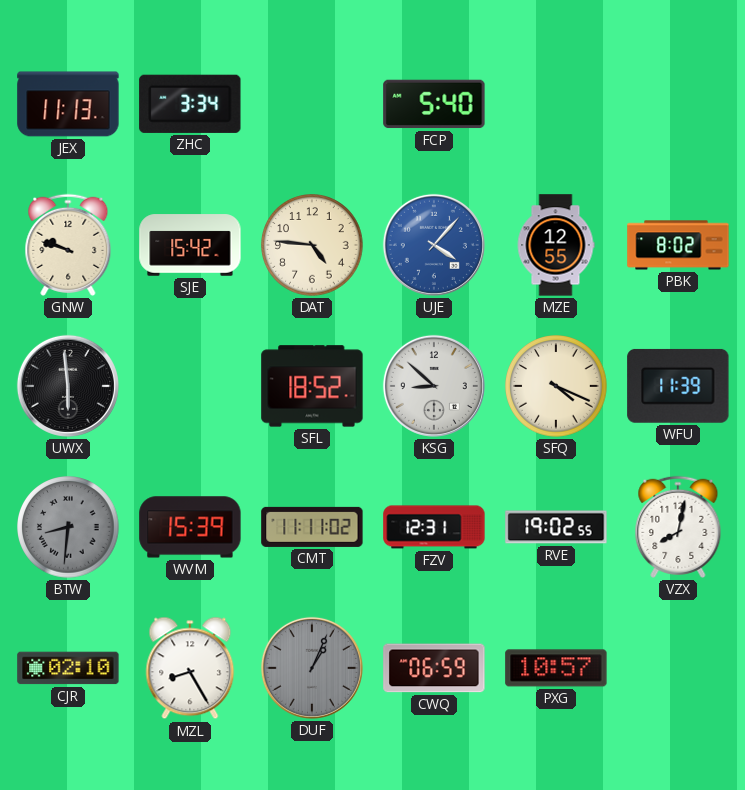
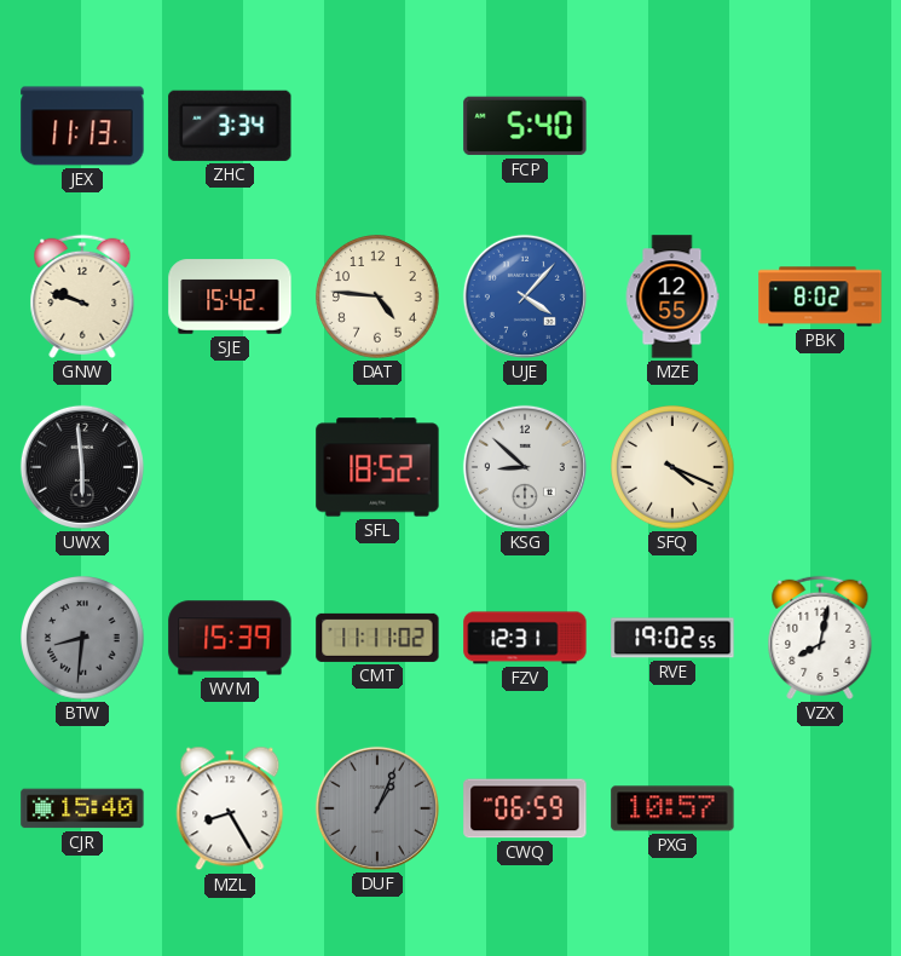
WFU: 11:39 -> none
CJR: 02:10 -> 15:40
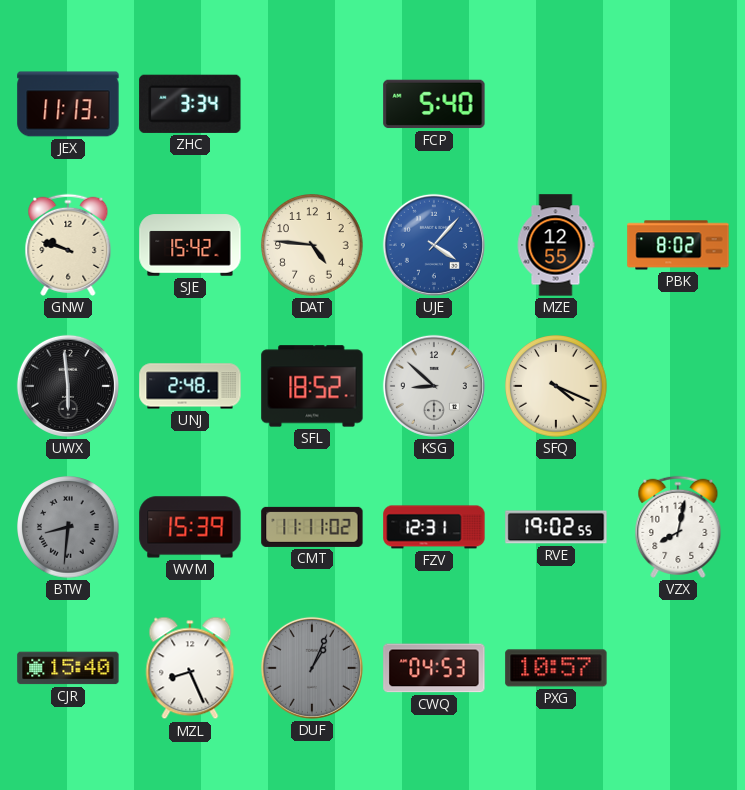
UNJ: none -> 2:48
MZL: 8:25 -> 8:26
CWQ: 06:59 -> 04:53
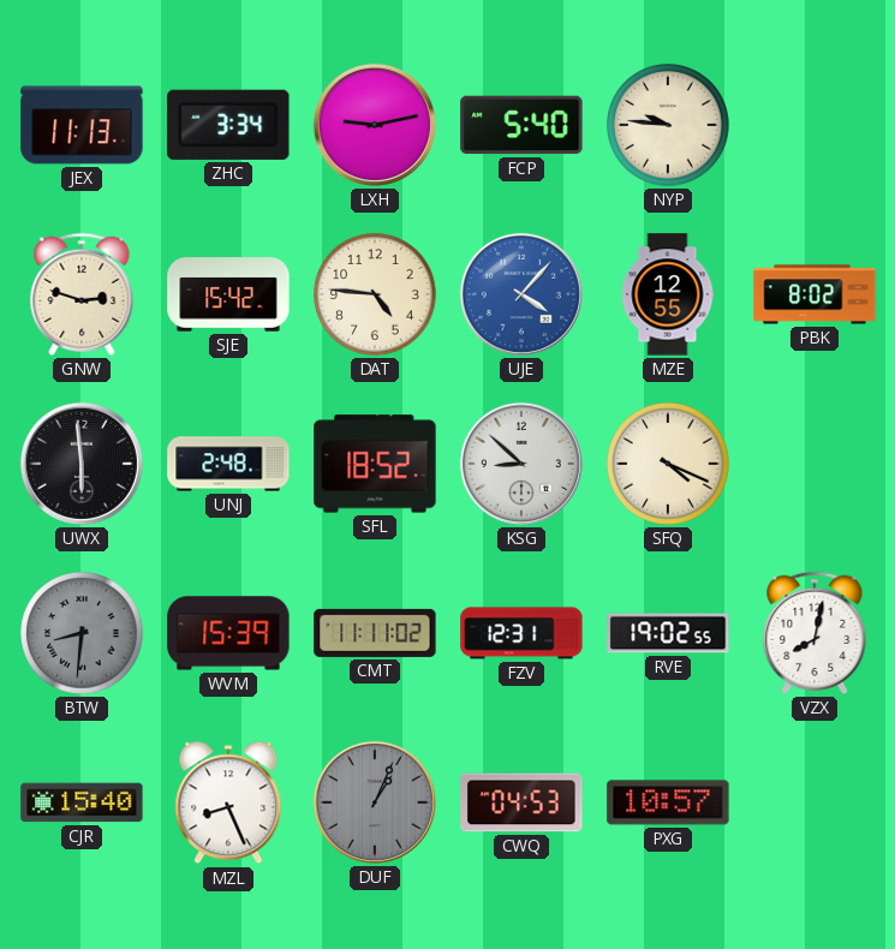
LXH: none -> 9:13
NYP: none -> 9:46
GNW: 9:48 -> 2:48
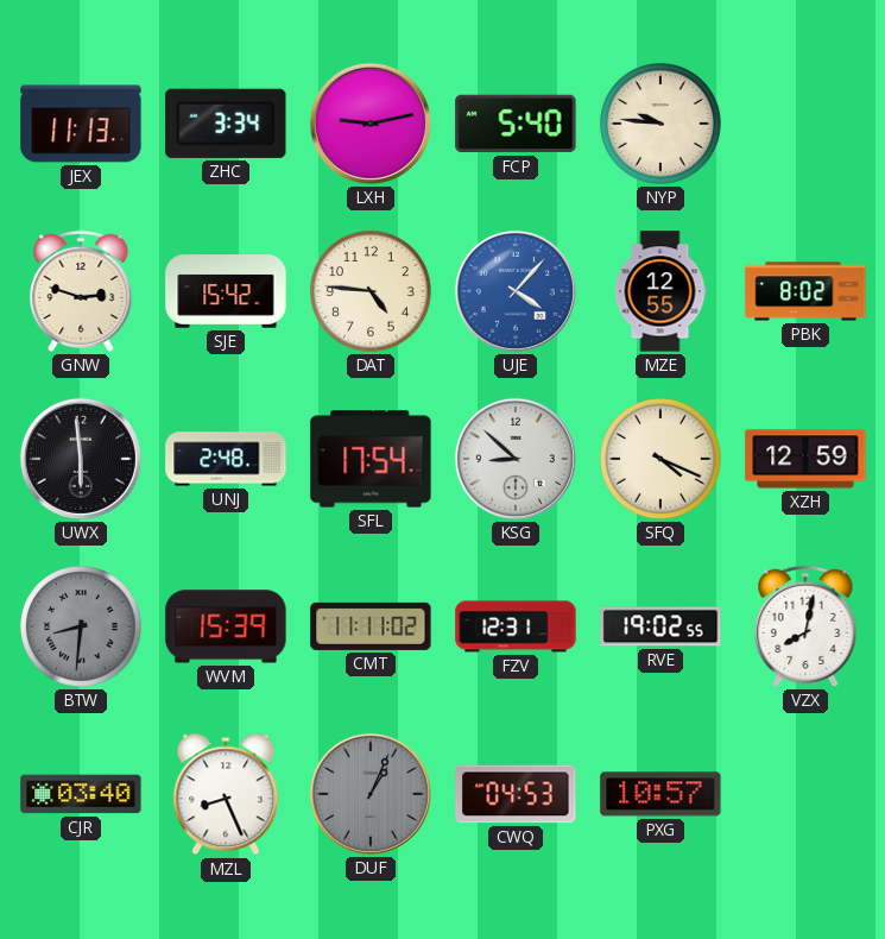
SFL: 18:52 -> 17:54
XZH: none -> 12:59
CJR: 15:40 -> 03:40
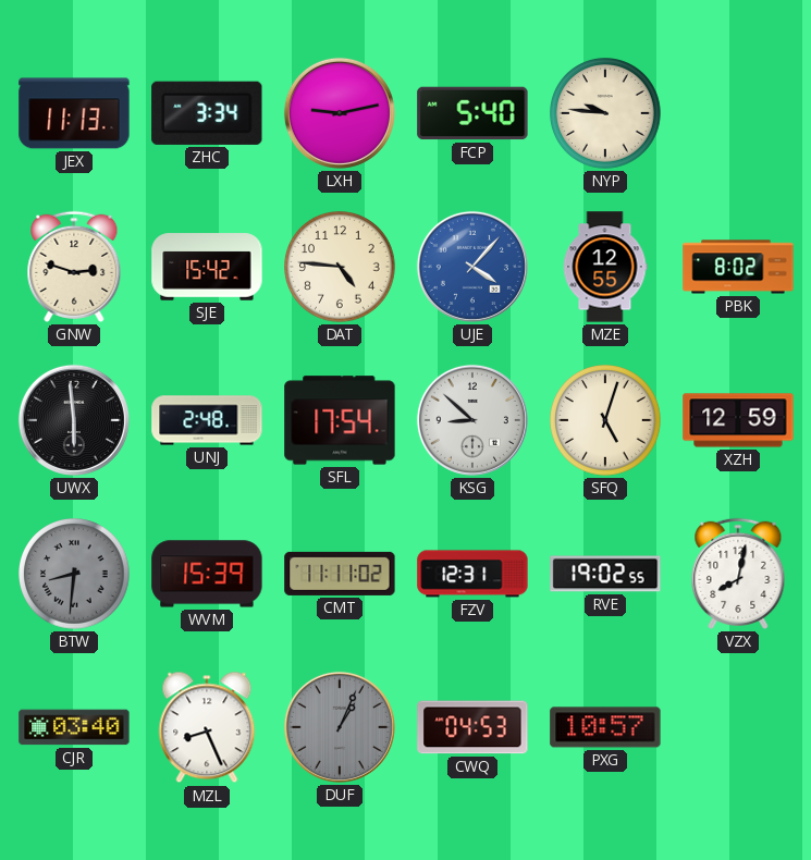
SFQ: 4:19 -> 5:03
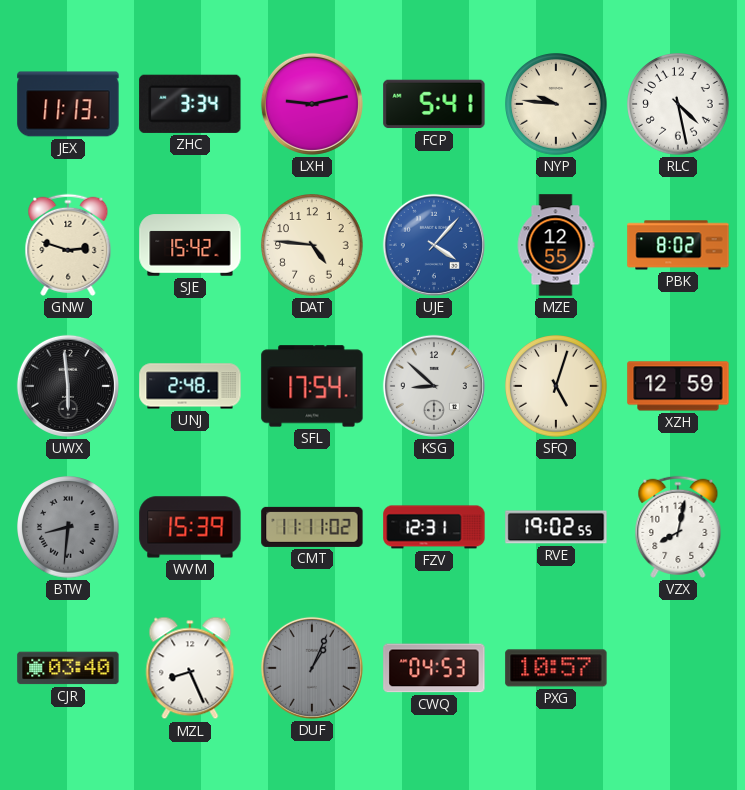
FCP: 5:40 -> 5:41
RLC: none -> 4:28
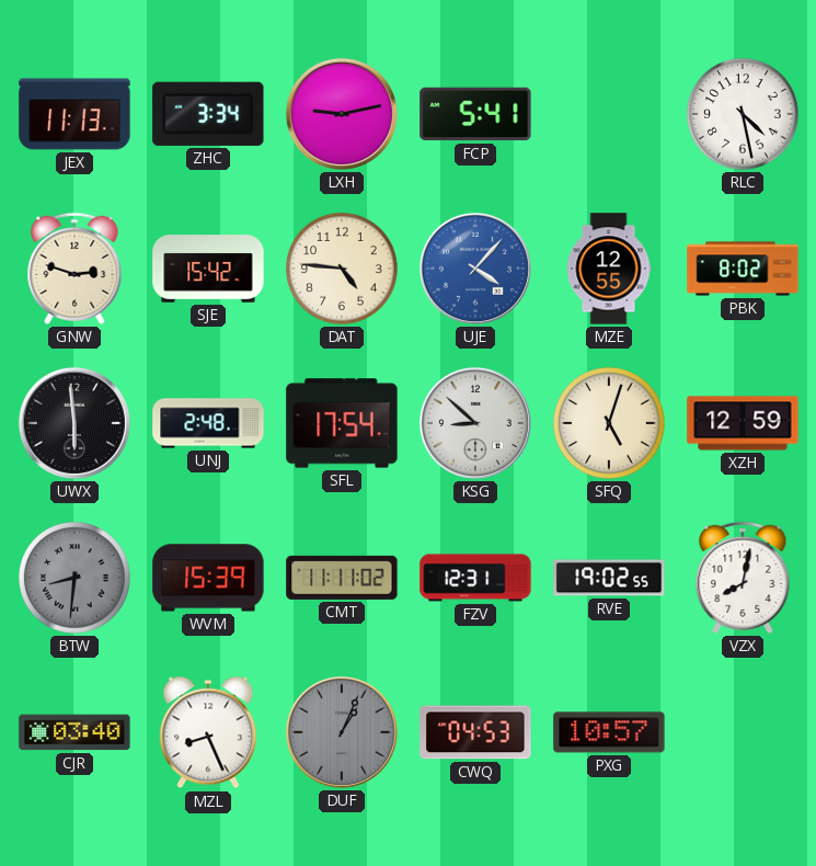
NYP: 9:46 -> none
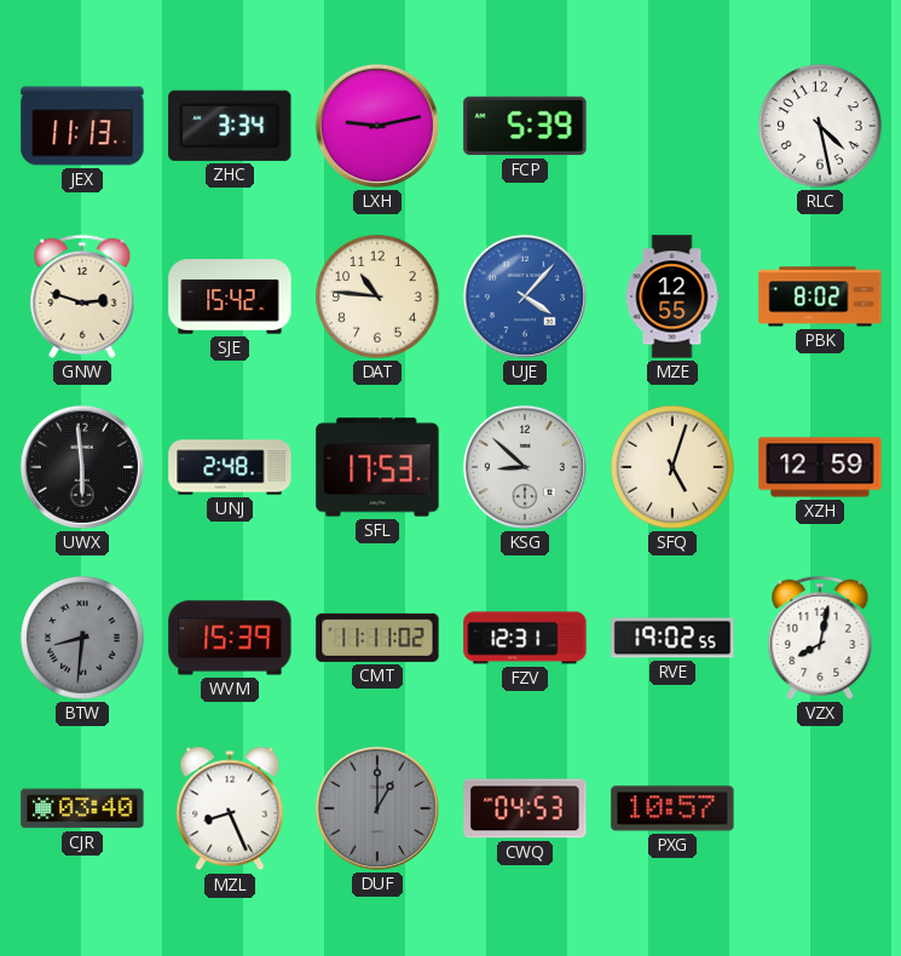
FCP: 5:41 -> 5:39
DAT: 4:46 -> 10:46
SFL: 17:54 -> 17:53
DUF: 1:04 -> 1:00
